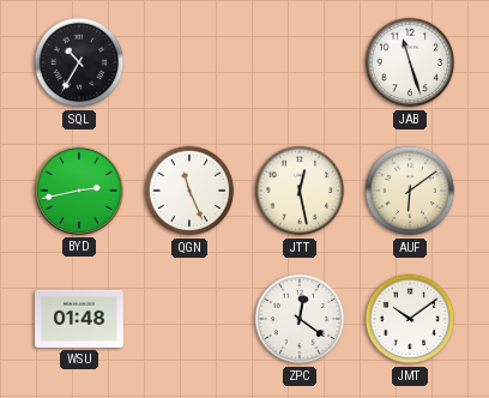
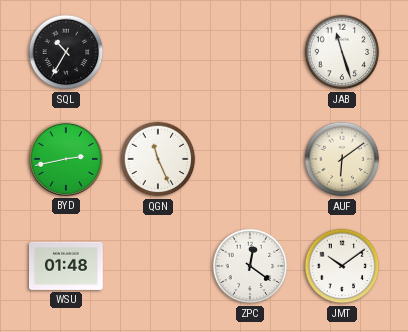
JTT: 12:28 -> none
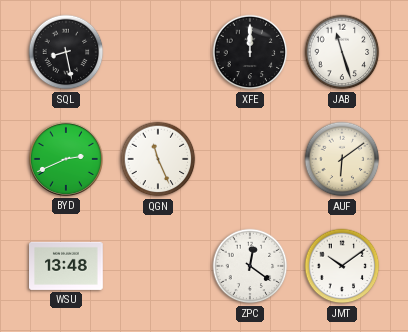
SQL: 10:35 -> 8:28
XFE: none -> 12:00
BYD: 2:43 -> 2:41
WSU: 01:48 -> 13:48
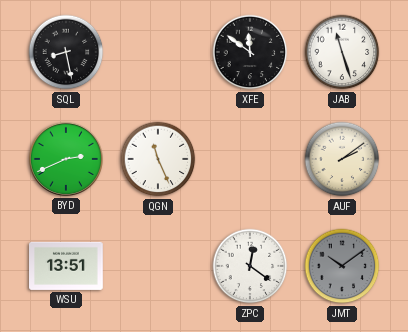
XFE: 12:00 -> 11:51
AUF: 6:09 -> 2:09
WSU: 13:48 -> 13:51
JMT dial: white -> grey
